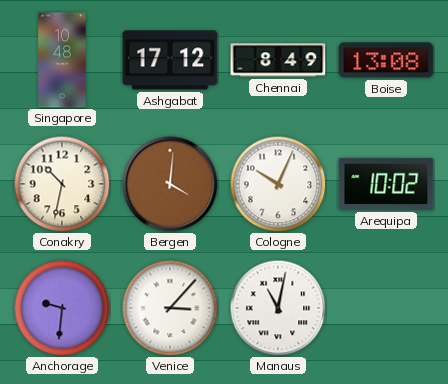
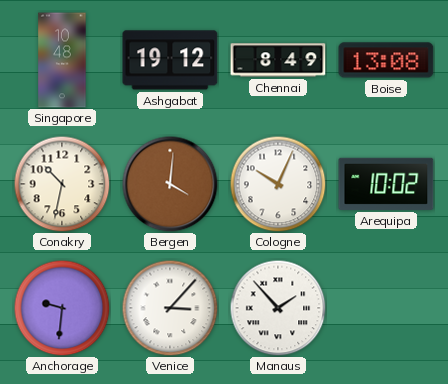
Ashgabat: 17:12 -> 19:12
Manaus: 11:02 -> 1:53
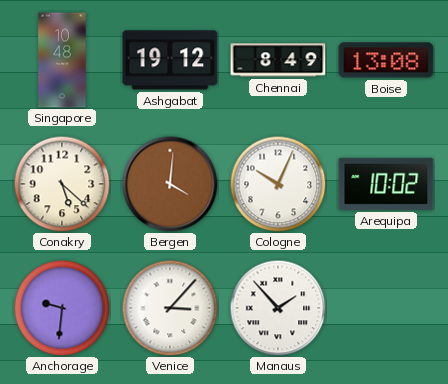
Conakry: 10:32 -> 5:22
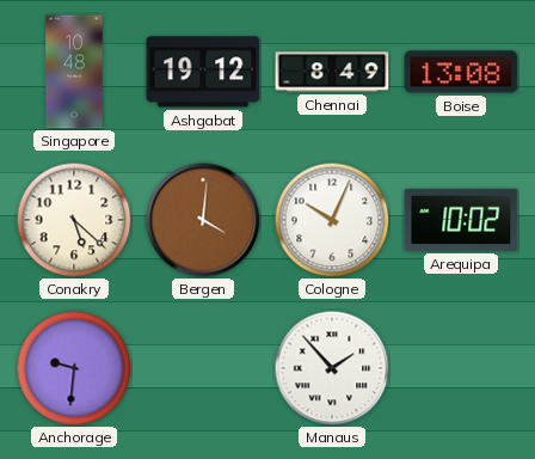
Venice: 3:07 -> none
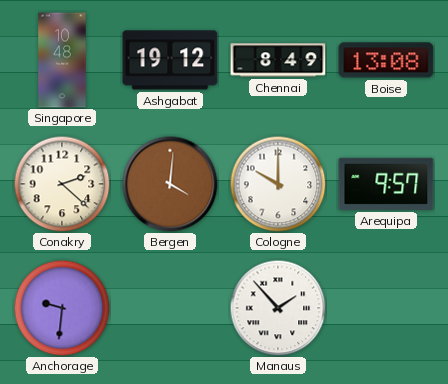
Conakry: 5:22 -> 2:22
Cologne: 10:04 -> 10:00
Arequipa: 10:02 -> 9:57
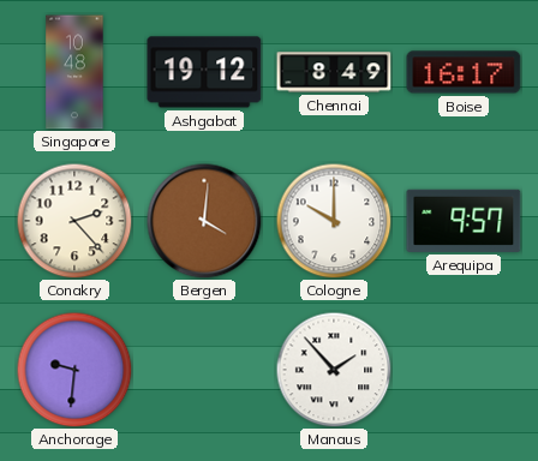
Boise: 13:08 -> 16:17
Conakry: 2:22 -> 2:23
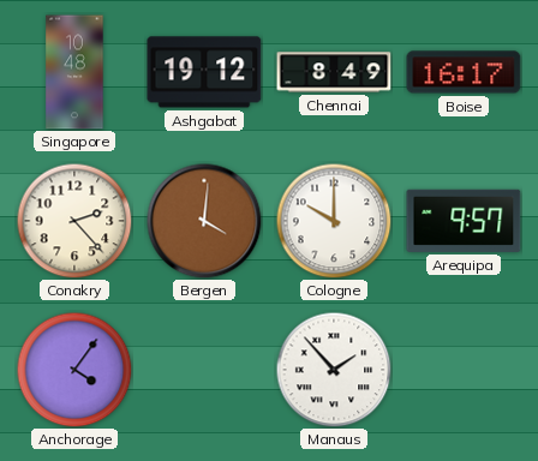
Anchorage: 9:31 -> 4:06
